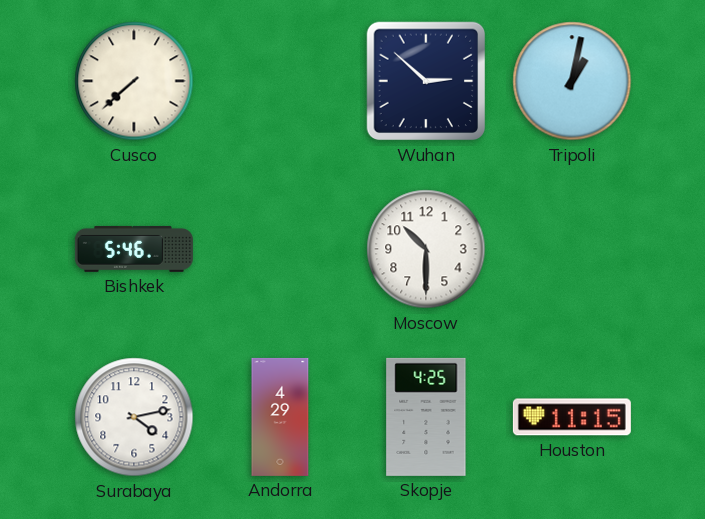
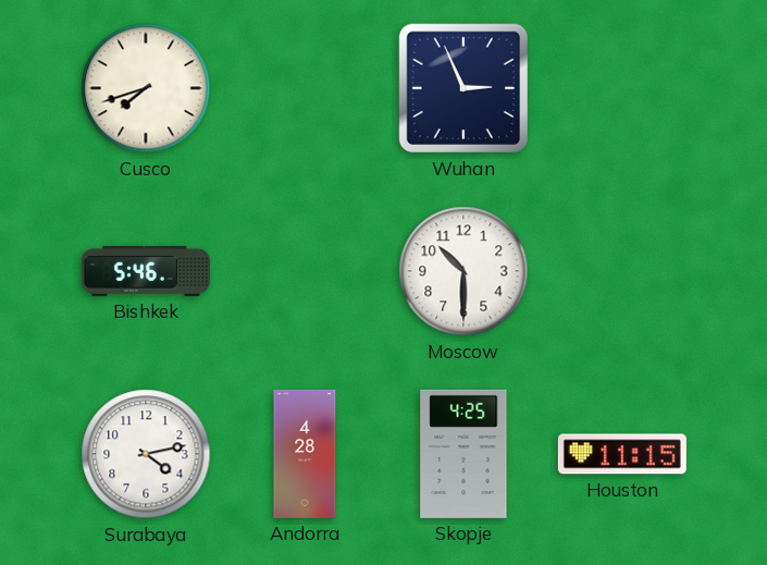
Cusco: 7:38 -> 7:42
Wuhan: 2:52 -> 2:56
Tripoli: 1:02 -> none
Andorra: 4:29 -> 4:28
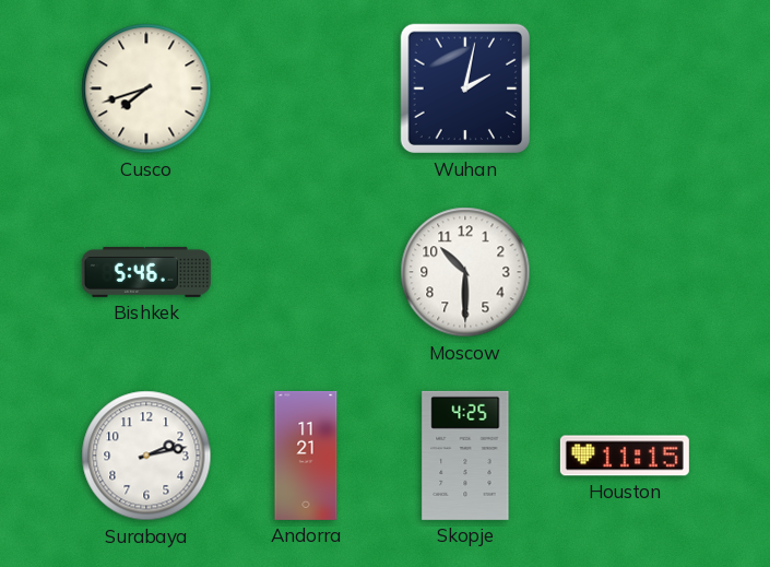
Wuhan: 2:56 -> 2:02
Surabaya: 4:13 -> 2:13
Andorra: 4:28 -> 11:21
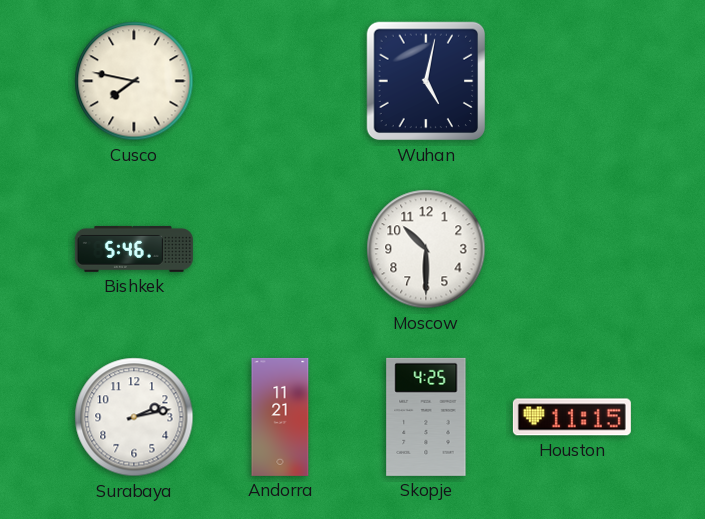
Cusco: 7:42 -> 7:47
Wuhan: 2:02 -> 5:02
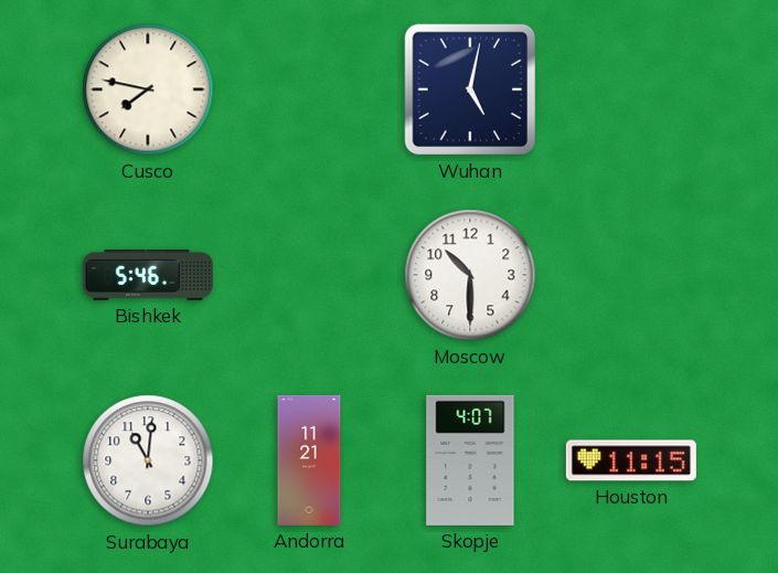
Surabaya: 2:13 -> 11:01
Skopje: 4:25 -> 4:07
